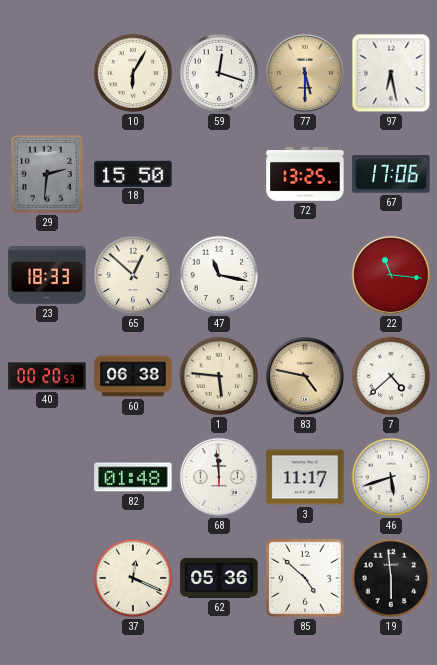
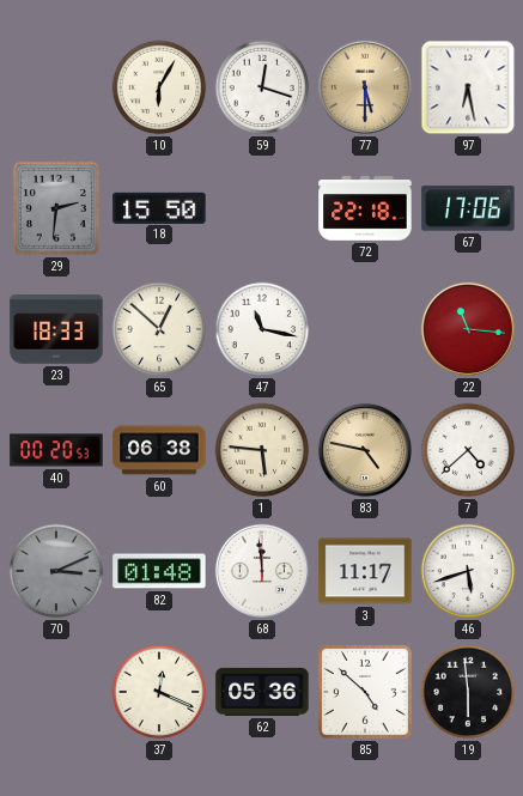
72: 13:25 -> 22:18
70: none -> 3:11
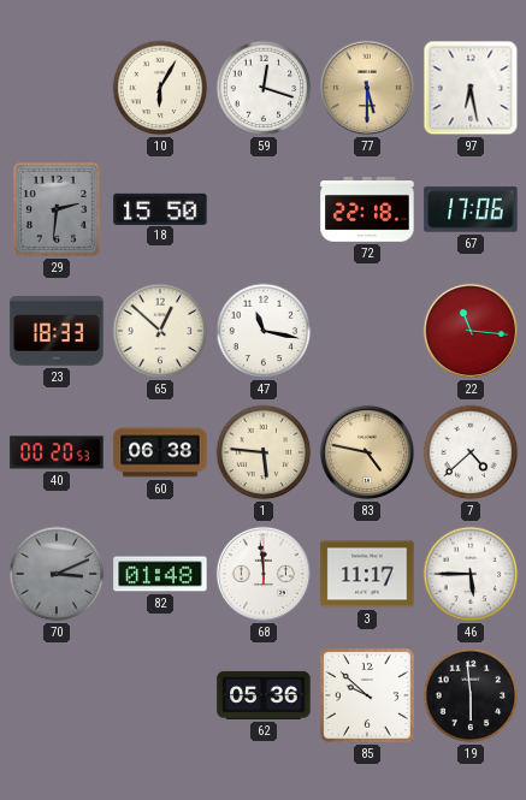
46: 5:42 -> 5:45
37: 12:19 -> none
85: 4:52 -> 9:52
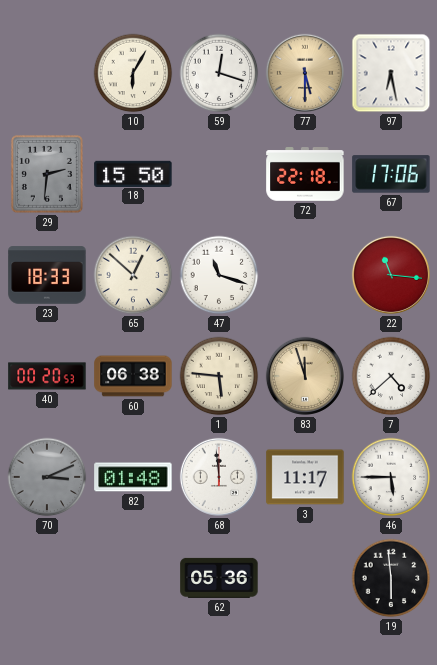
47: 11:17 -> 11:18
83: 4:47 -> 11:57
85: 9:52 -> none
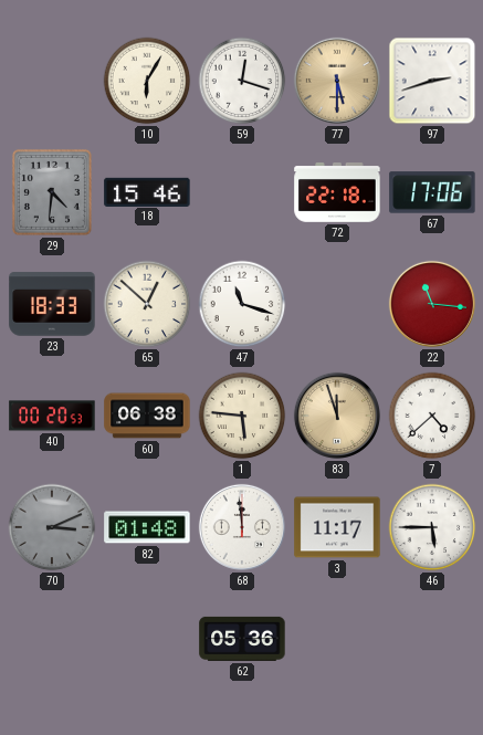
97: 6:28 -> 2:42
29: 2:31 -> 4:31
18: 15:50 -> 15:46
19: 5:59 -> none
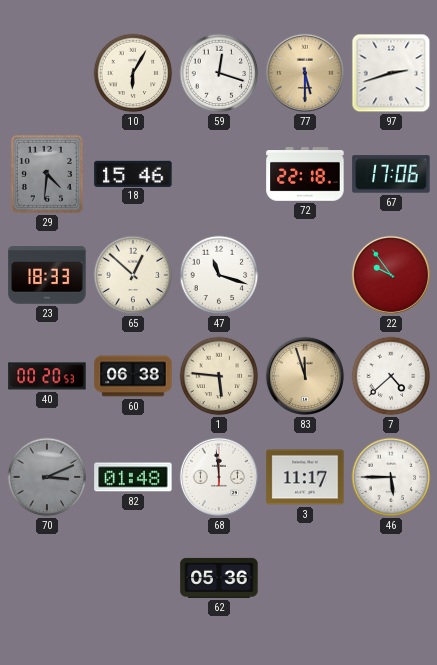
22: 11:16 -> 9:54
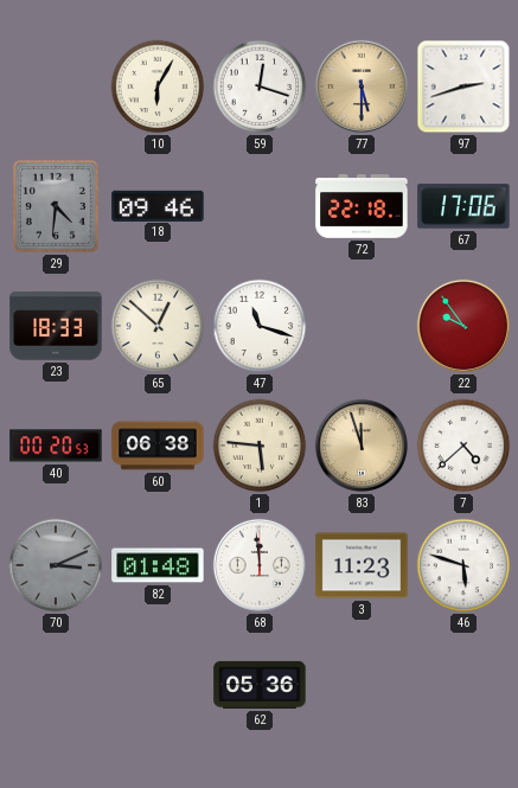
18: 15:46 -> 09:46
3: 11:17 -> 11:23
46: 5:45 -> 5:48
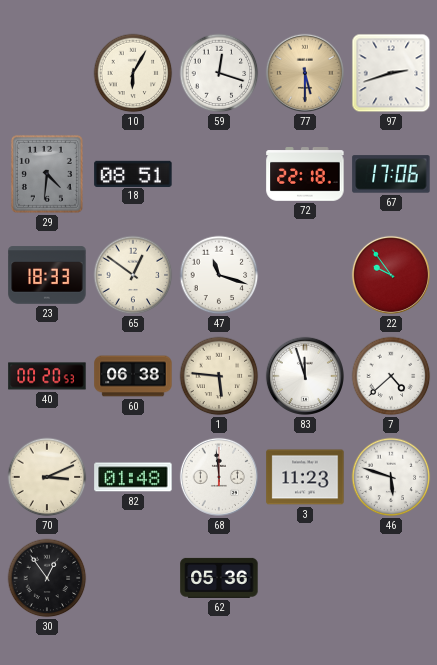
18: 09:46 -> 08:51
65: 12:52 -> 12:51
83 dial: champagne -> white
70 dial: grey -> cream
30: none -> 12:54
